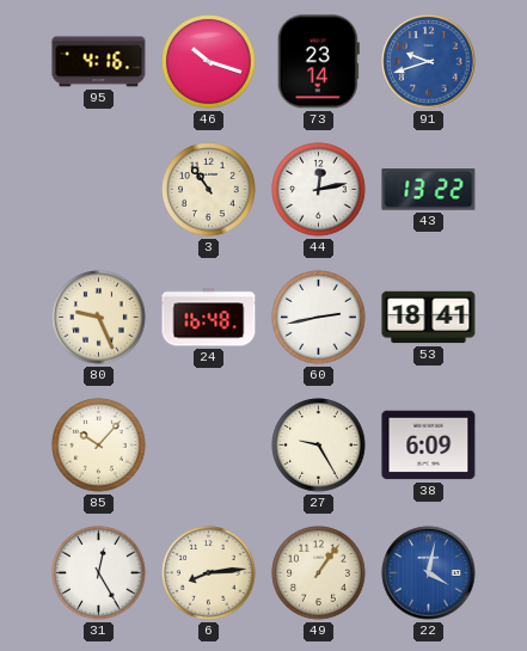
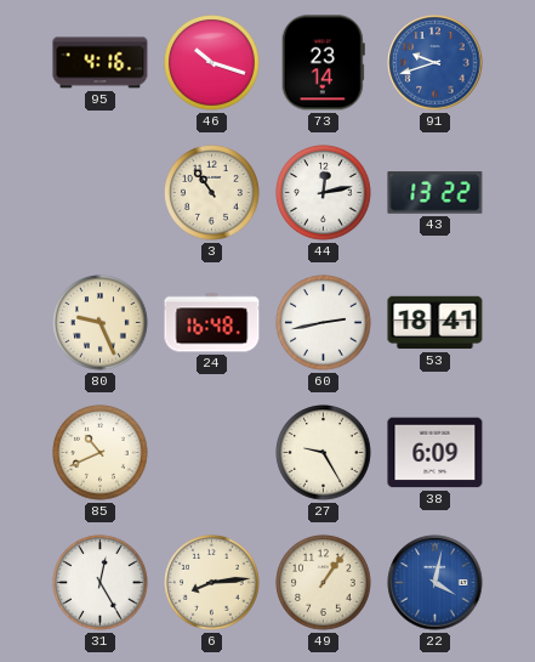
85: 10:07 -> 10:41
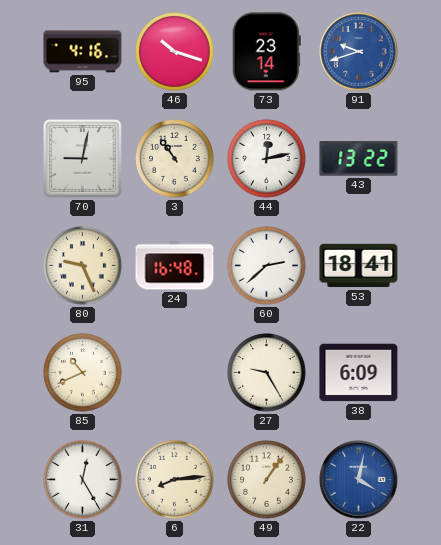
70: none -> 9:02
60: 2:43 -> 2:38
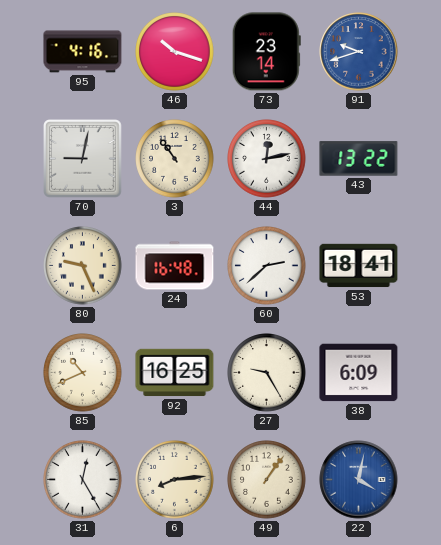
92: none -> 16:25
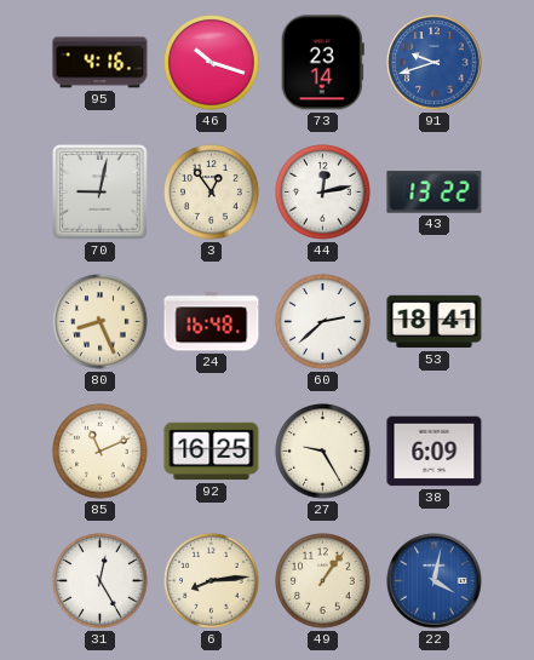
3: 10:54 -> 12:54
80: 9:26 -> 8:26
85: 10:41 -> 11:11
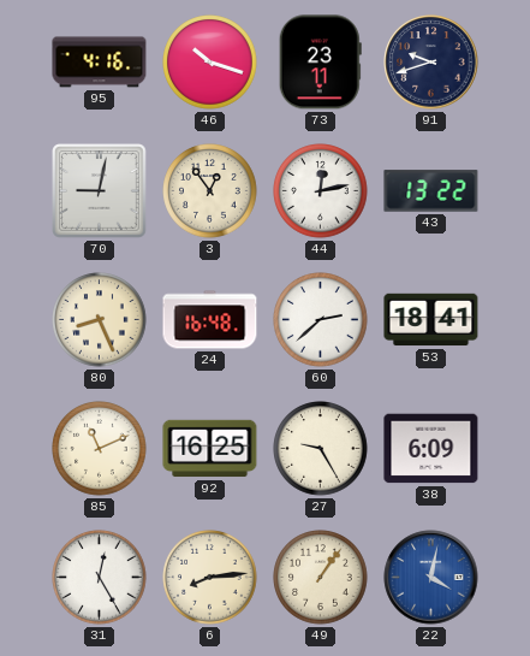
73: 23:14 -> 23:11
91 dial: blue -> navy
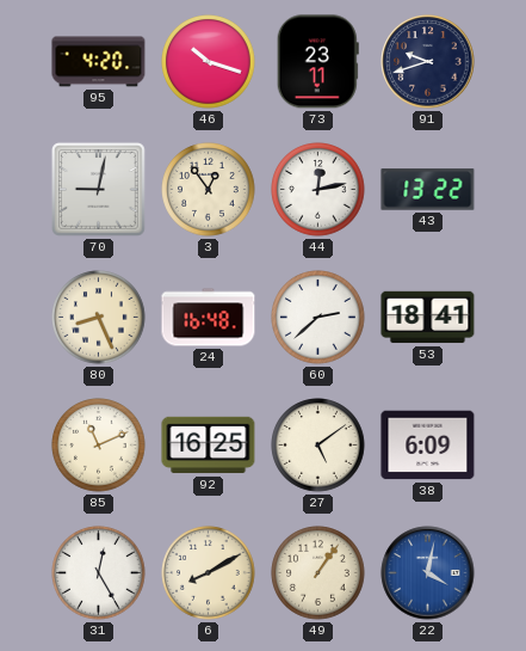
95: 4:16 -> 4:20
27: 9:25 -> 5:09
6: 8:14 -> 8:10
